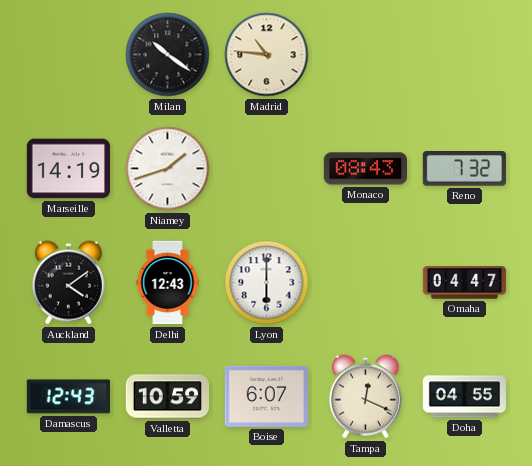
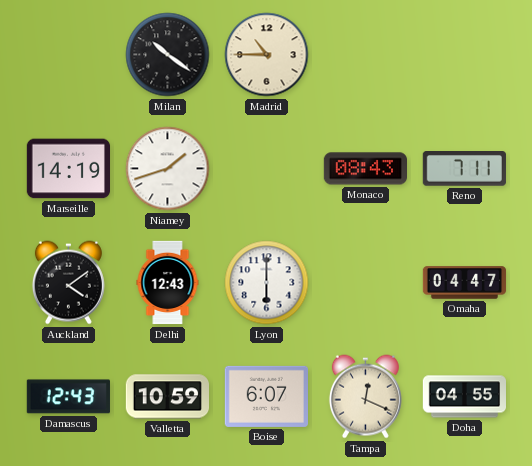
Madrid: 10:46 -> 10:45
Reno: 7:32 -> 7:11
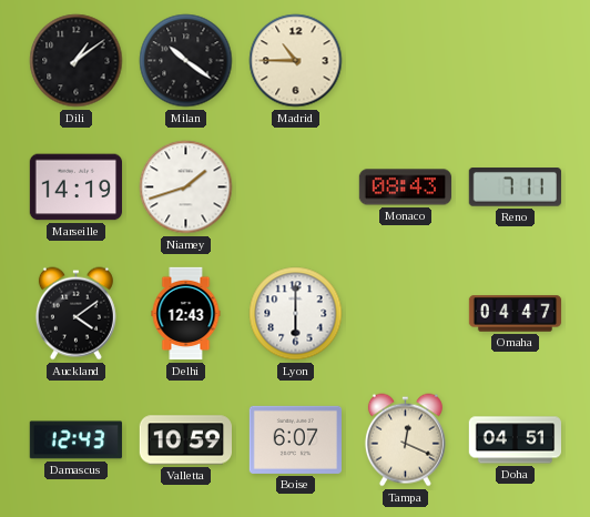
Dili: none -> 1:09
Doha: 04:55 -> 04:51
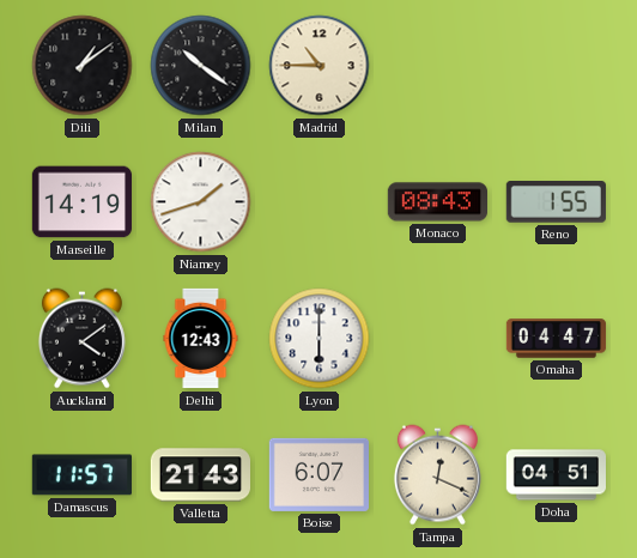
Reno: 7:11 -> 1:55
Damascus: 12:43 -> 11:57
Valletta: 10:59 -> 21:43
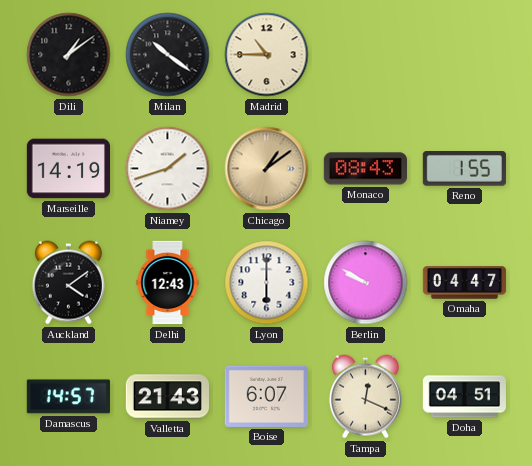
Chicago: none -> 1:09
Berlin: none -> 9:50
Damascus: 11:57 -> 14:57
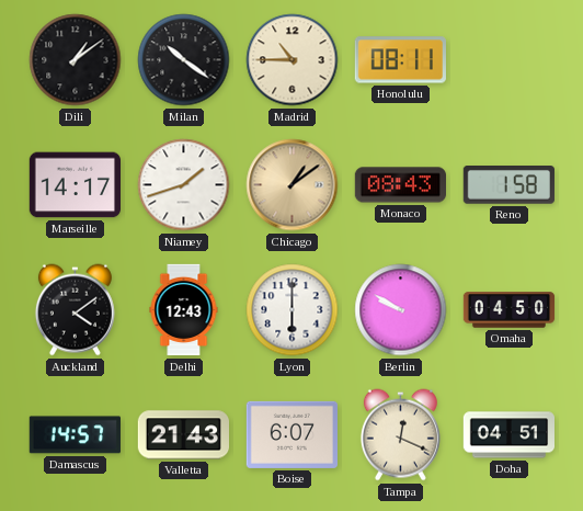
Honolulu: none -> 08:11
Marseille: 14:19 -> 14:17
Reno: 1:55 -> 1:58
Omaha: 04:47 -> 04:50
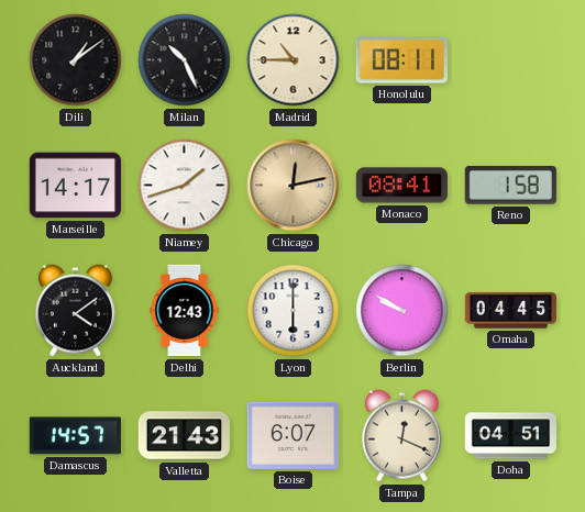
Milan: 10:21 -> 10:26
Chicago: 1:09 -> 12:13
Monaco: 08:43 -> 08:41
Omaha: 04:50 -> 04:45
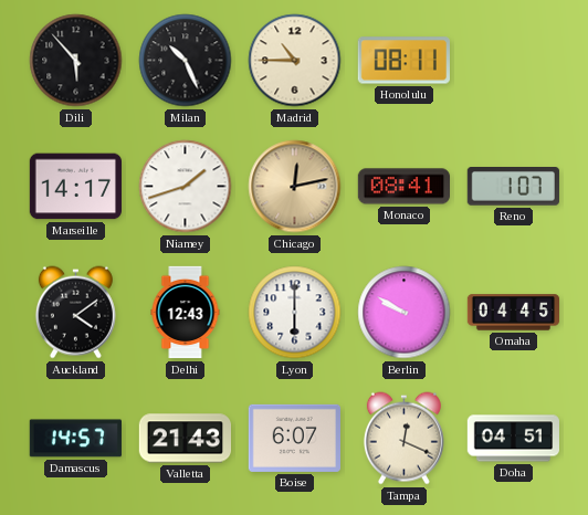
Dili: 1:09 -> 5:53
Reno: 1:58 -> 1:07
